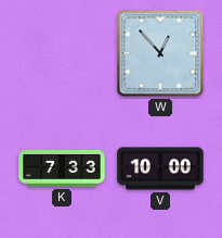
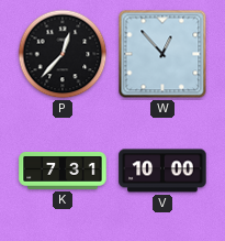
P: none -> 12:37
K: 7:33 -> 7:31
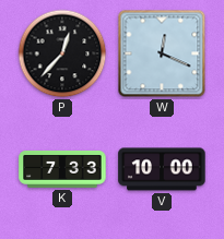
W: 12:53 -> 12:19
K: 7:31 -> 7:33
